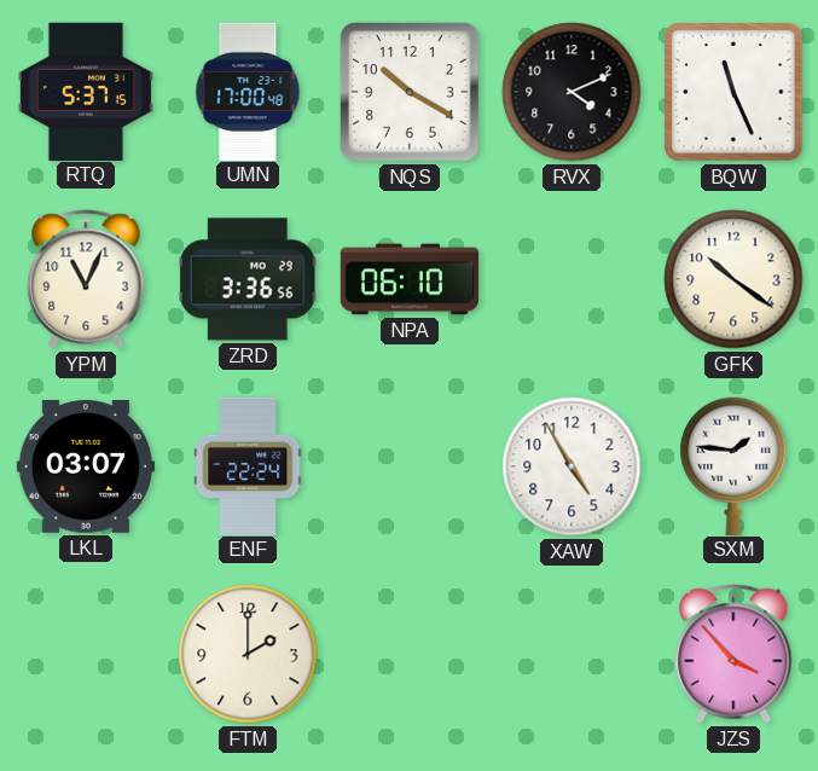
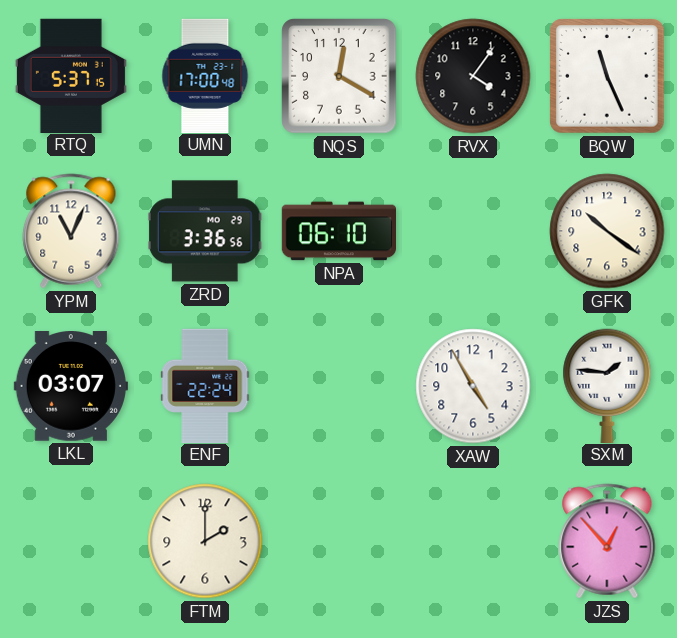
NQS: 10:20 -> 12:20
RVX: 4:11 -> 4:06
JZS: 3:53 -> 12:53
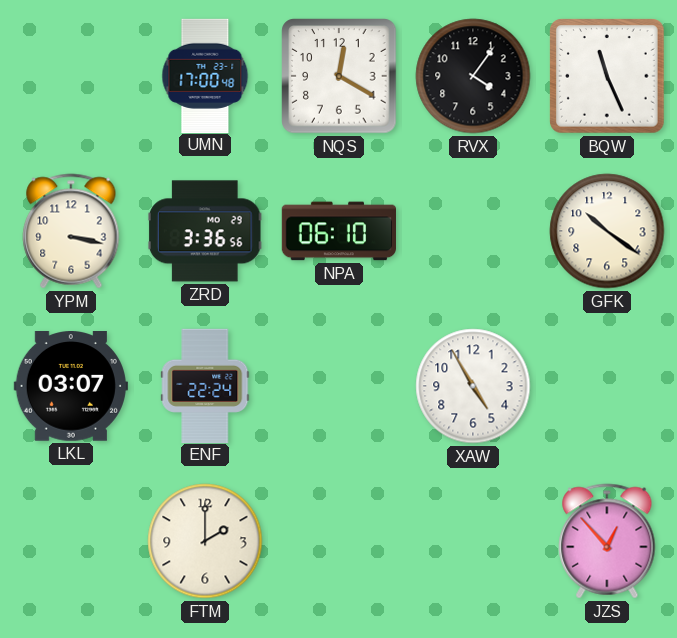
RTQ: 5:37 -> none
YPM: 11:04 -> 3:17
SXM: 1:46 -> none
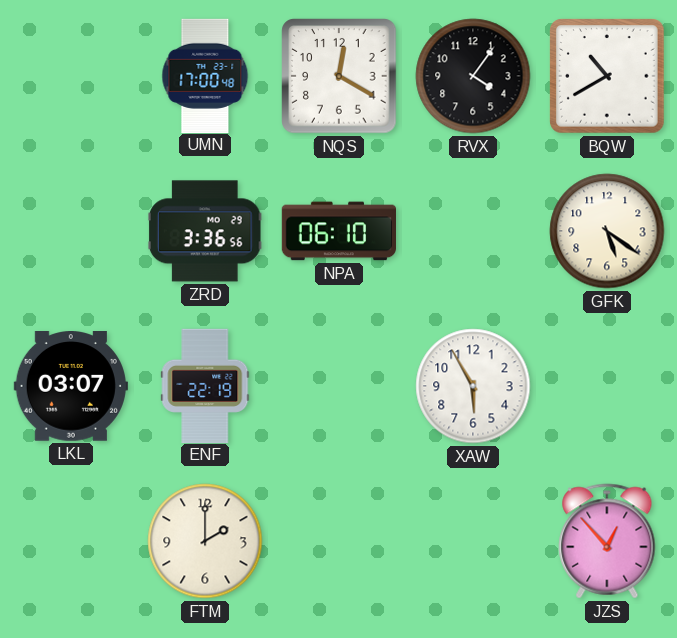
BQW: 11:26 -> 10:40
YPM: 3:17 -> none
GFK: 10:21 -> 5:21
ENF: 22:24 -> 22:19
XAW: 4:55 -> 5:55
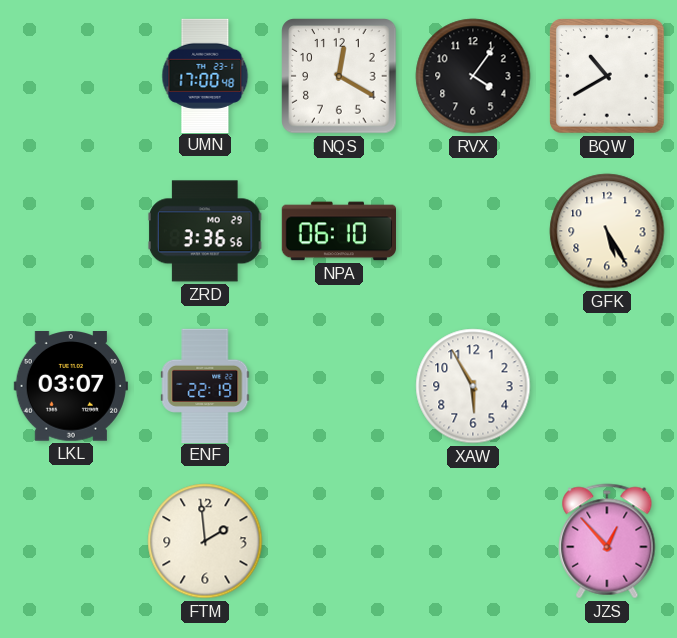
GFK: 5:21 -> 5:25
FTM: 2:00 -> 1:59
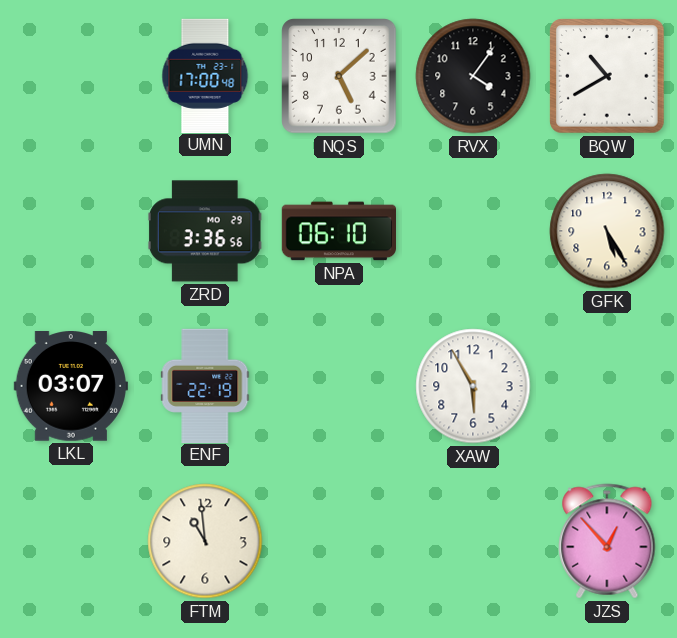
NQS: 12:20 -> 5:08
FTM: 1:59 -> 10:59
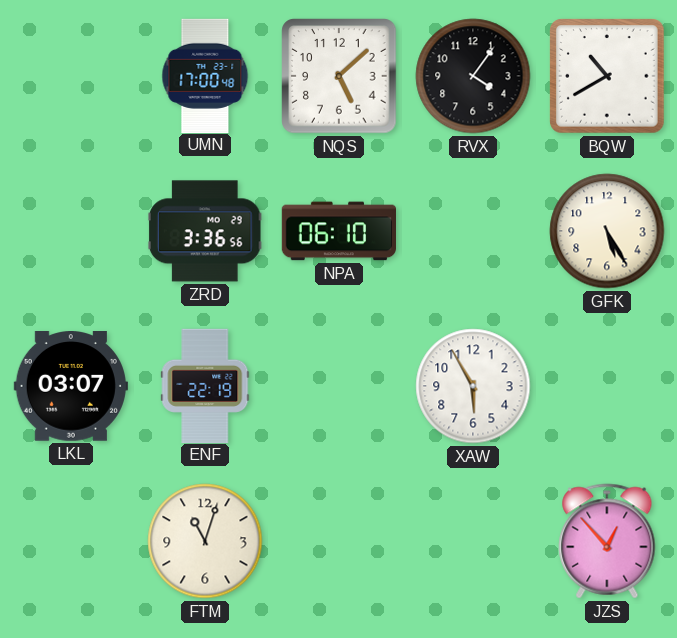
FTM: 10:59 -> 11:03
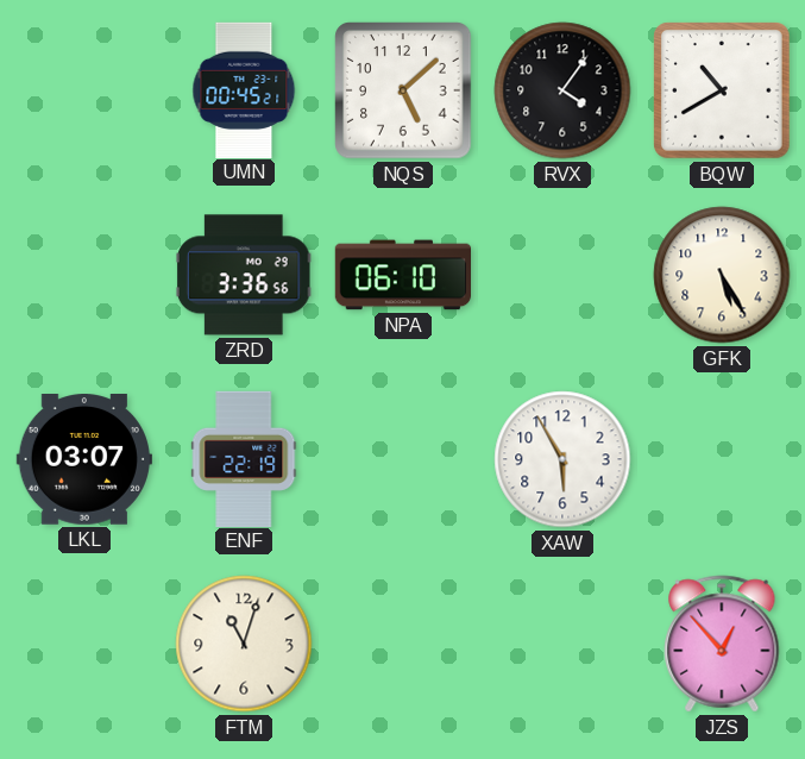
UMN: 17:00 -> 00:45
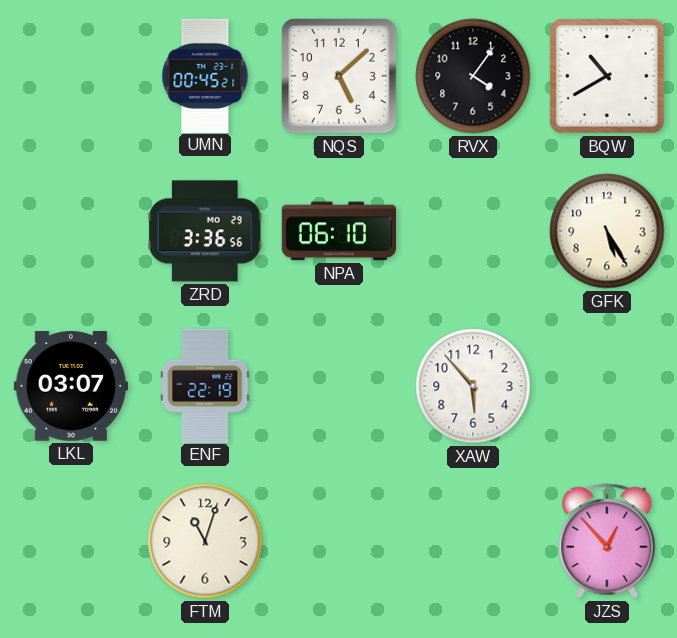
XAW: 5:55 -> 5:53
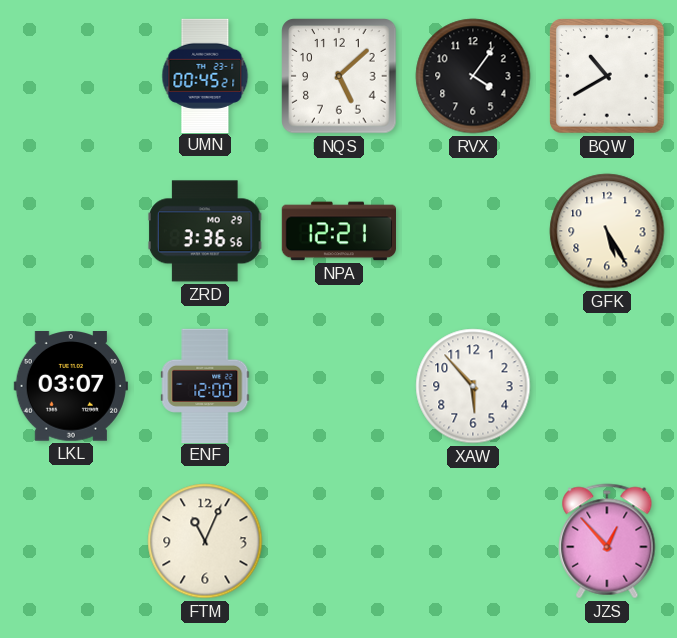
NPA: 06:10 -> 12:21
ENF: 22:19 -> 12:00
FTM: 11:03 -> 11:04
